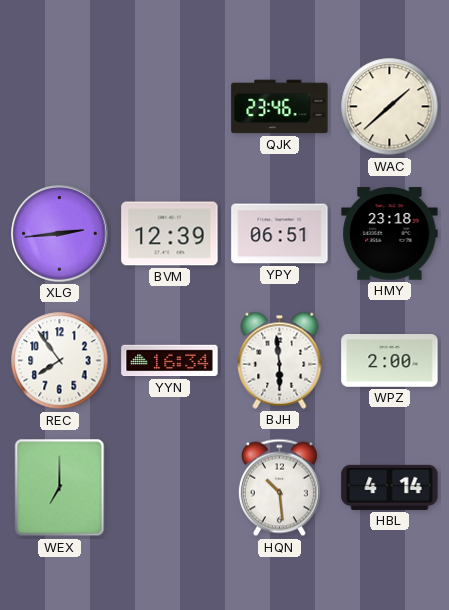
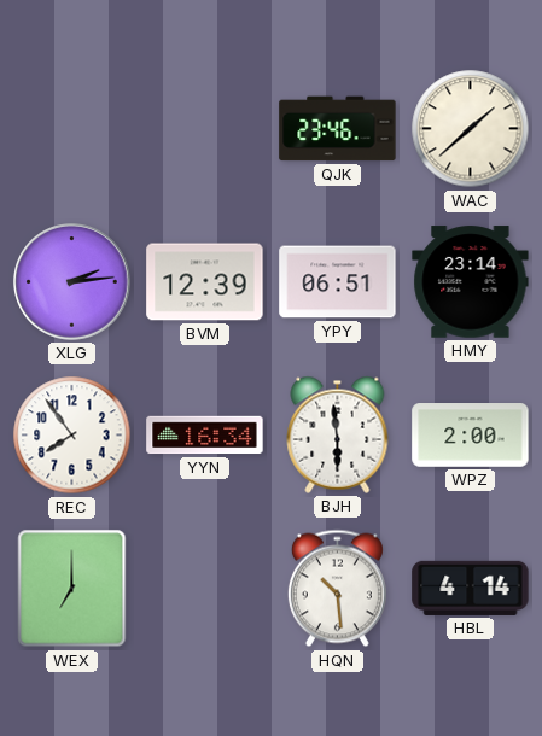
XLG: 2:44 -> 2:14
HMY: 23:18 -> 23:14
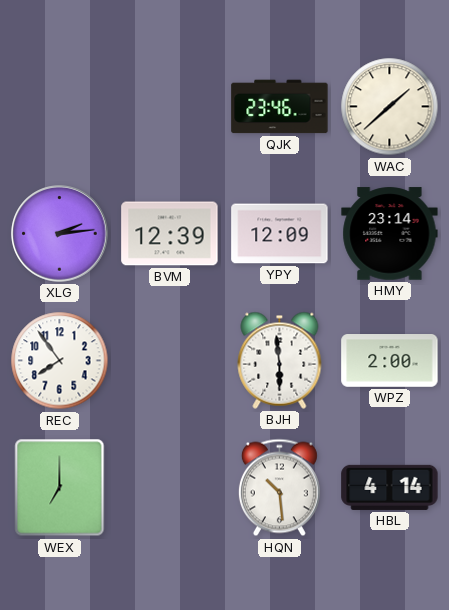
YPY: 06:51 -> 12:09
YYN: 16:34 -> none
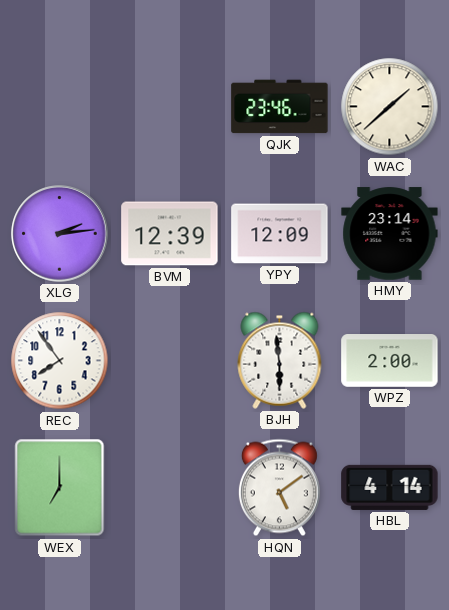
HQN: 10:29 -> 5:09
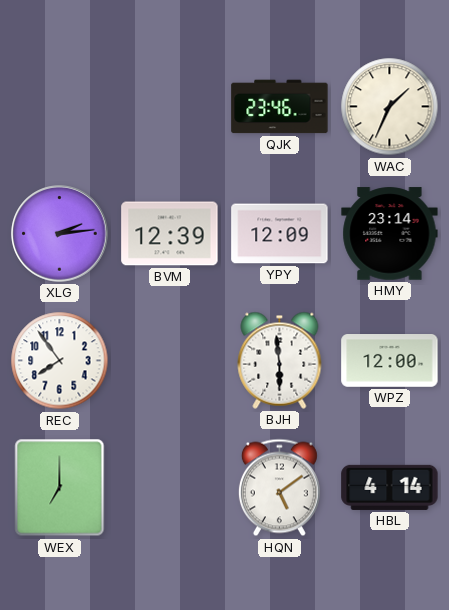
WAC: 1:38 -> 1:34
WPZ: 2:00 -> 12:00
